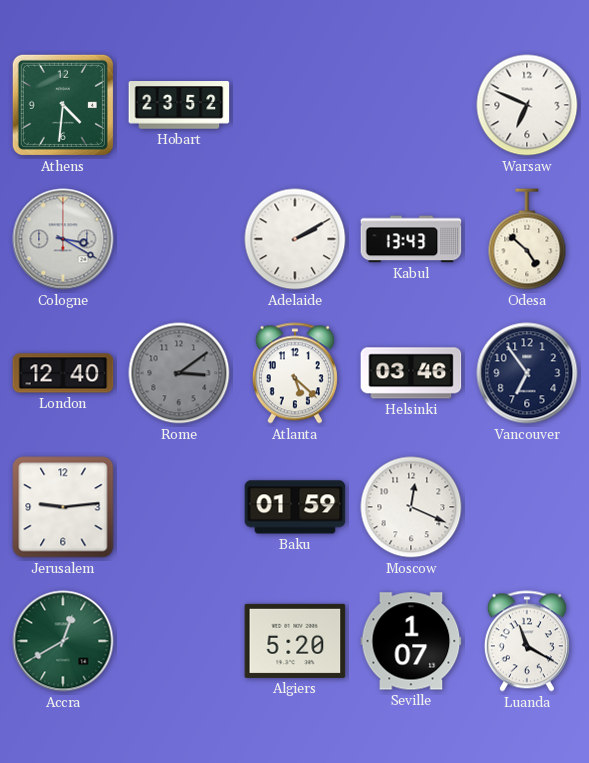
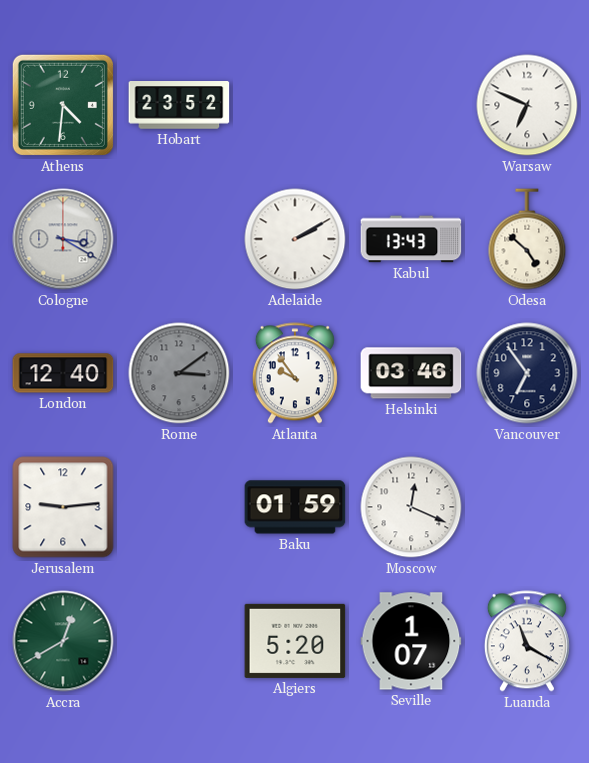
Atlanta: 5:22 -> 9:54
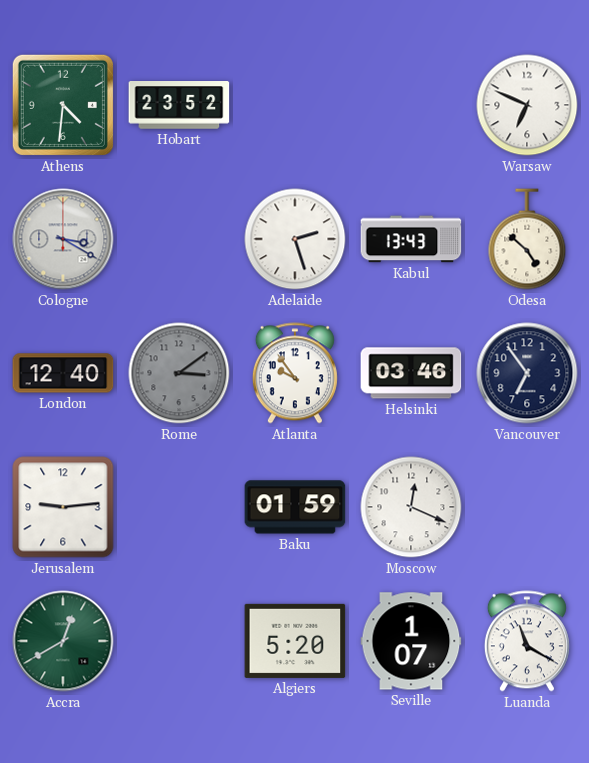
Adelaide: 2:10 -> 2:27
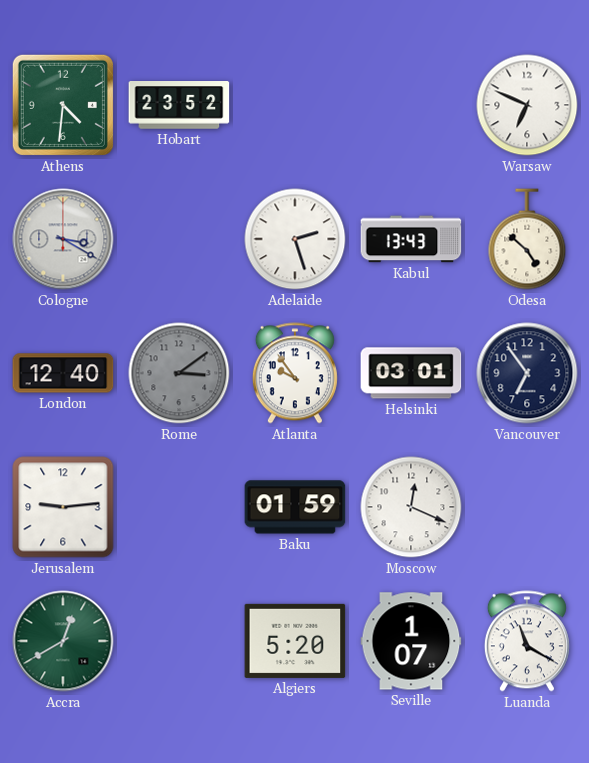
Helsinki: 03:46 -> 03:01
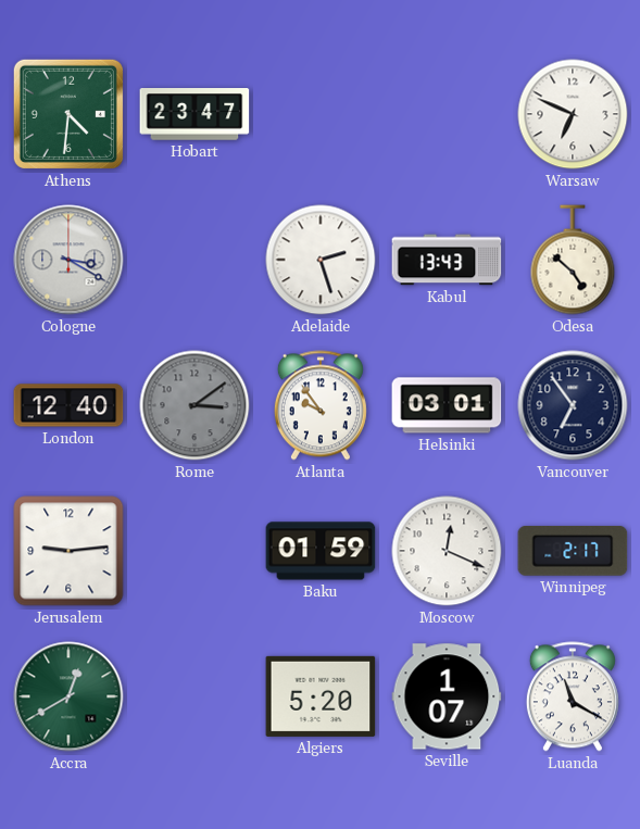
Hobart: 23:52 -> 23:47
Winnipeg: none -> 2:17
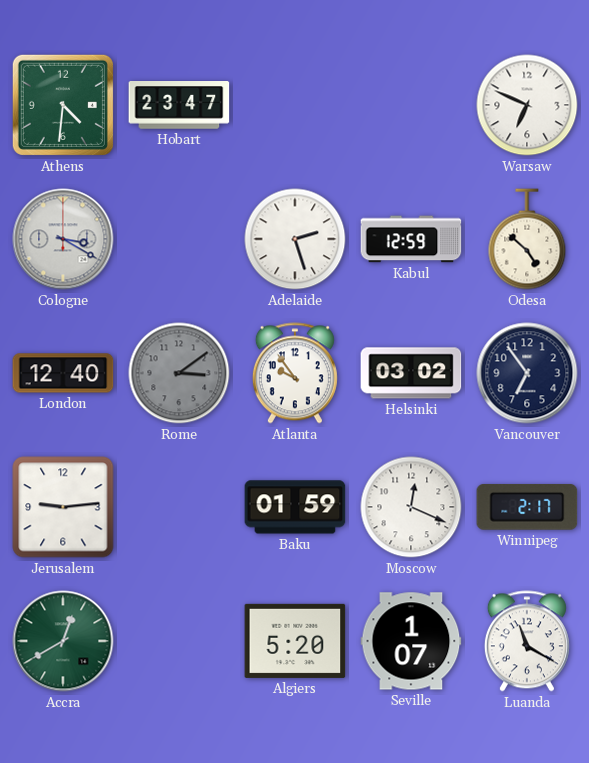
Kabul: 13:43 -> 12:59
Helsinki: 03:01 -> 03:02
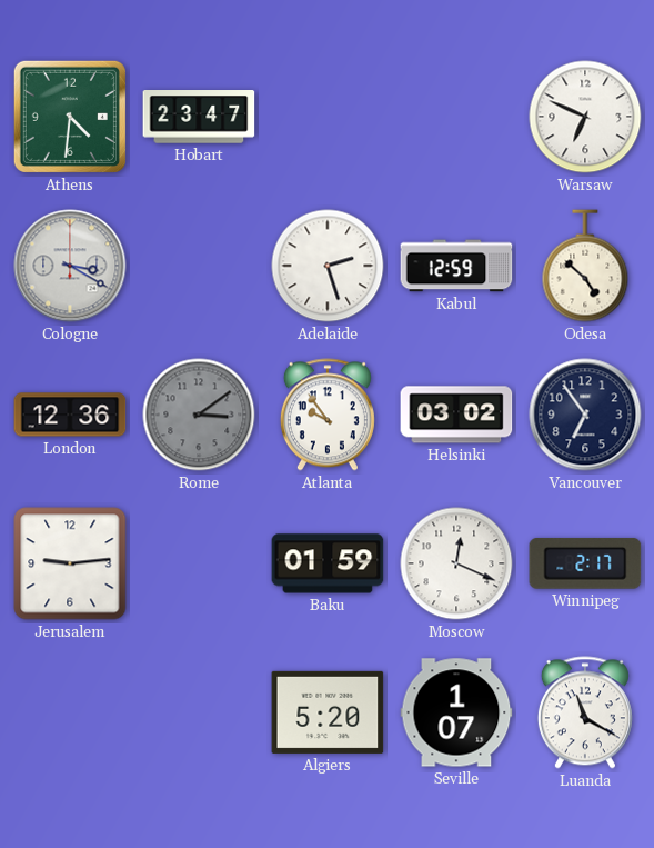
London: 12:40 -> 12:36
Accra: 12:40 -> none
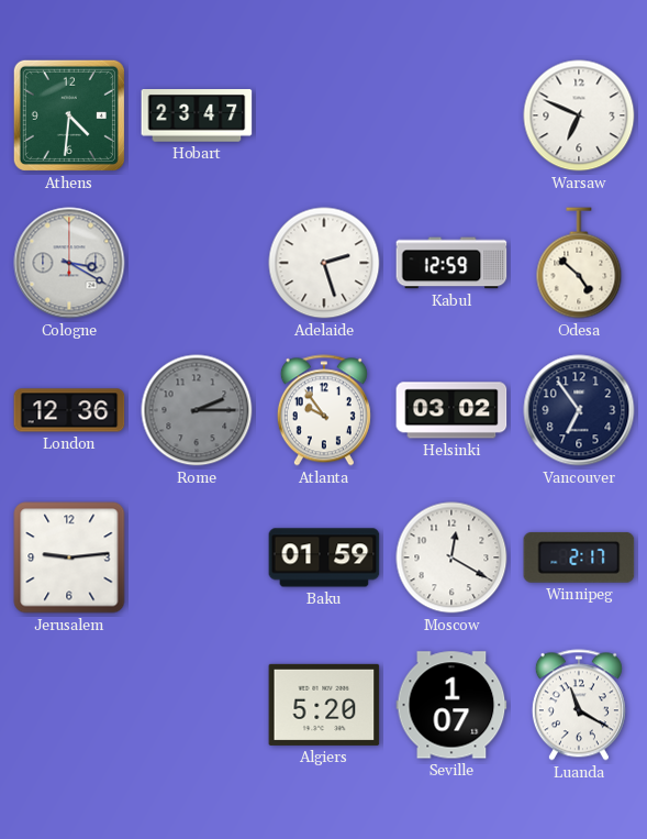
Rome: 3:09 -> 2:15
Moscow: 12:19 -> 12:20
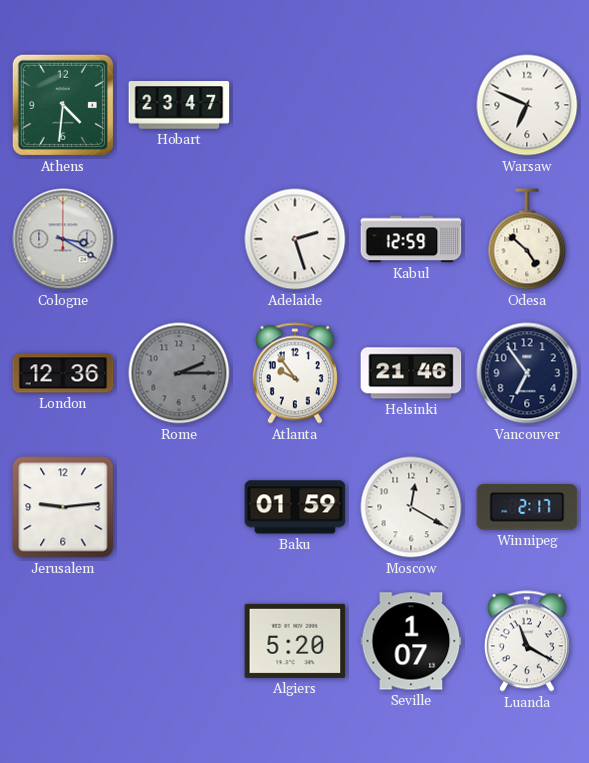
Helsinki: 03:02 -> 21:46
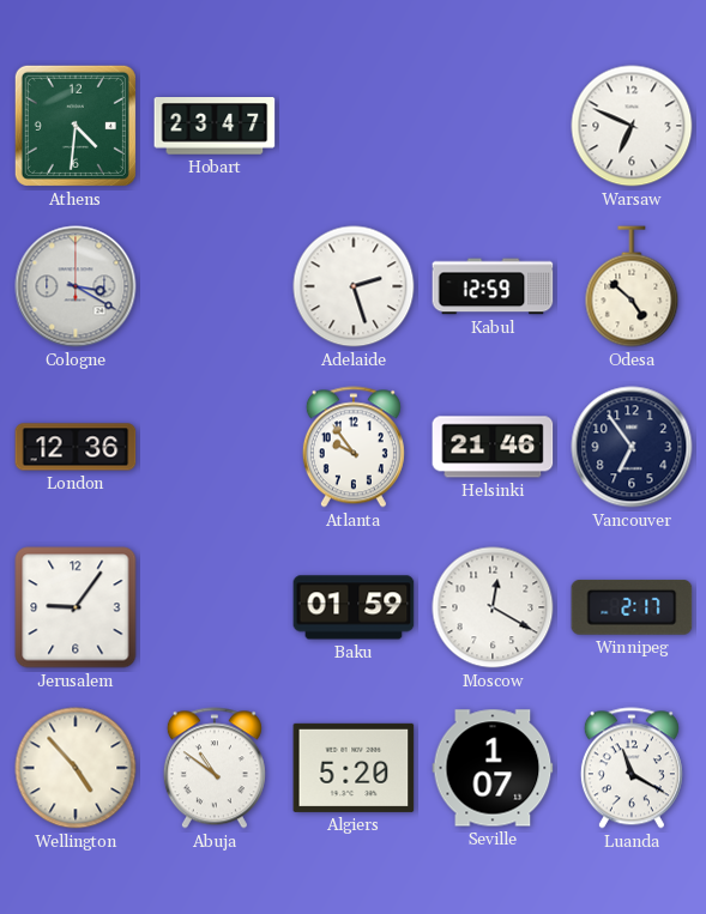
Rome: 2:15 -> none
Jerusalem: 9:14 -> 9:06
Wellington: none -> 4:53
Abuja: none -> 10:51
